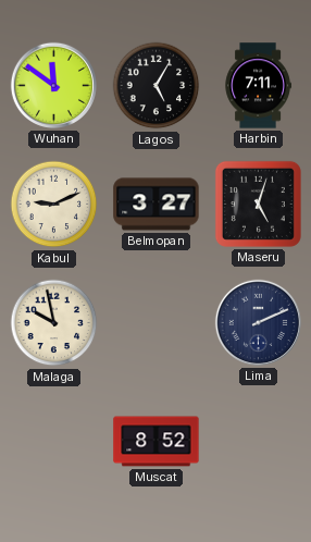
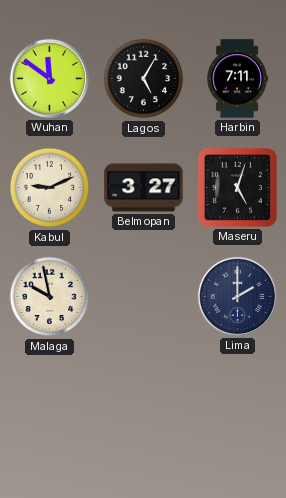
Lima: 2:11 -> 2:00
Muscat: 8:52 -> none
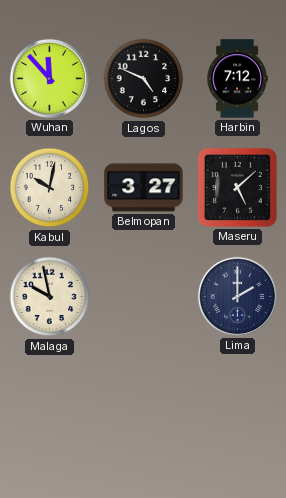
Wuhan: 11:51 -> 11:53
Lagos: 5:05 -> 4:49
Harbin: 7:11 -> 7:12
Kabul: 9:11 -> 10:02
Maseru: 5:03 -> 5:08
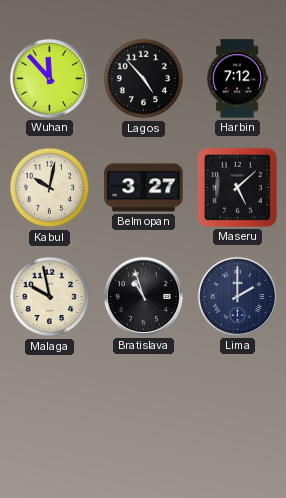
Lagos: 4:49 -> 4:53
Bratislava: none -> 10:57
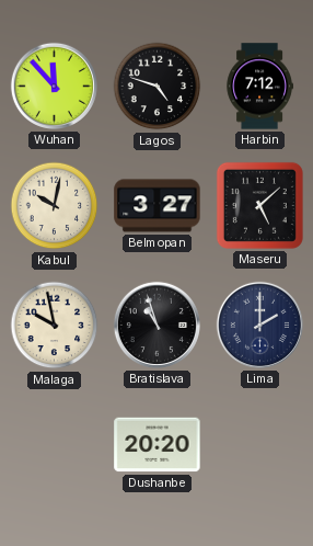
Lagos: 4:53 -> 4:48
Dushanbe: none -> 20:20
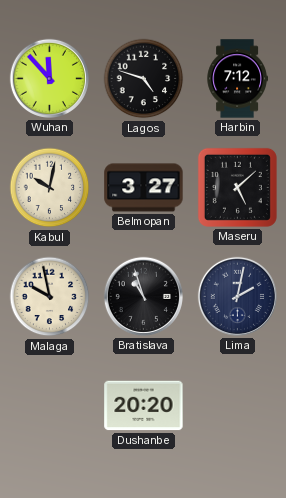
Lima: 2:00 -> 2:02
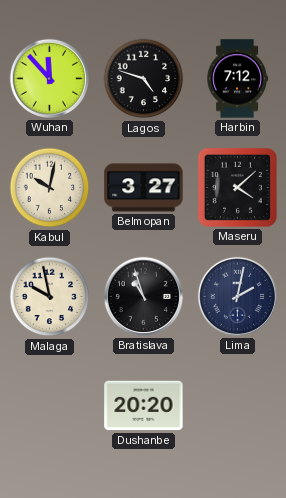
Maseru: 5:08 -> 4:08
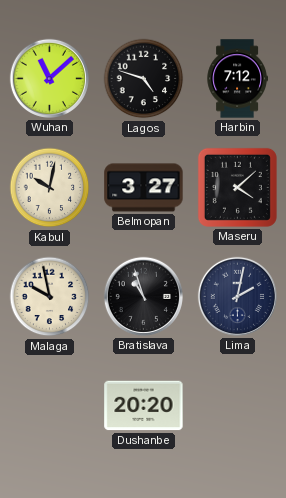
Wuhan: 11:53 -> 11:08
